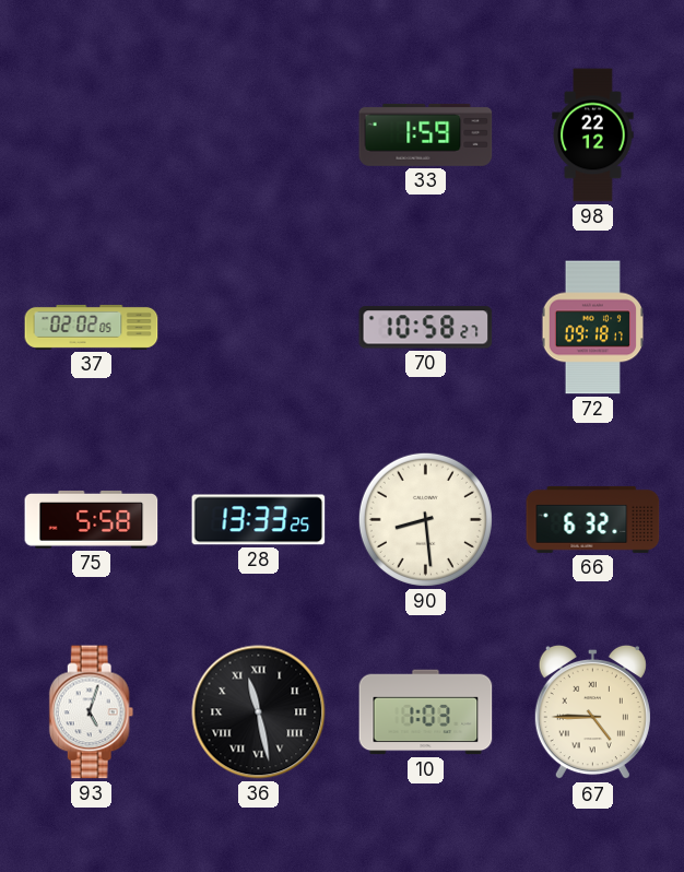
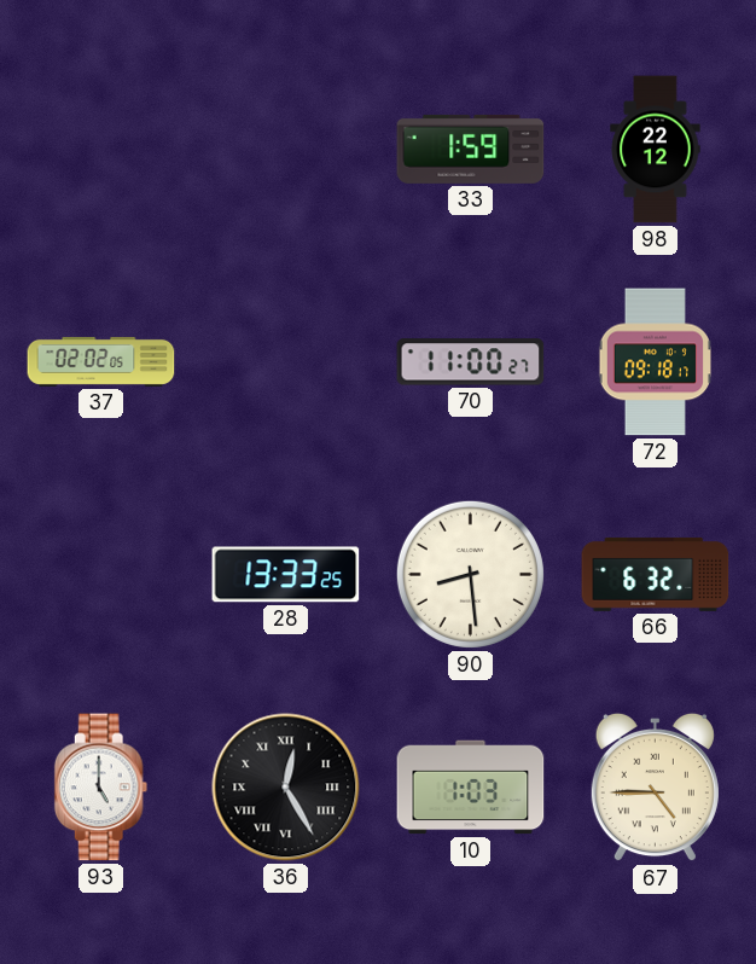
70: 10:58 -> 11:00
75: 5:58 -> none
93: 5:03 -> 5:00
36: 11:28 -> 12:25
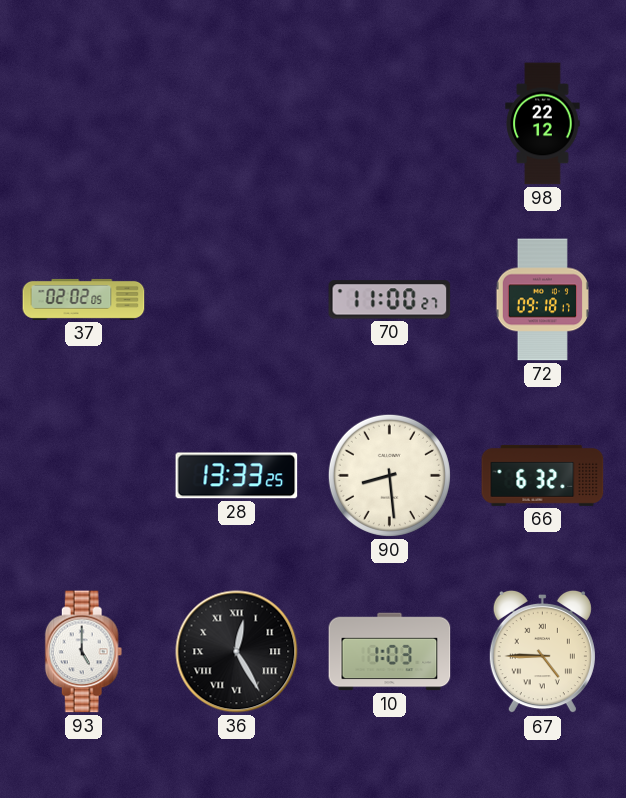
33: 1:59 -> none
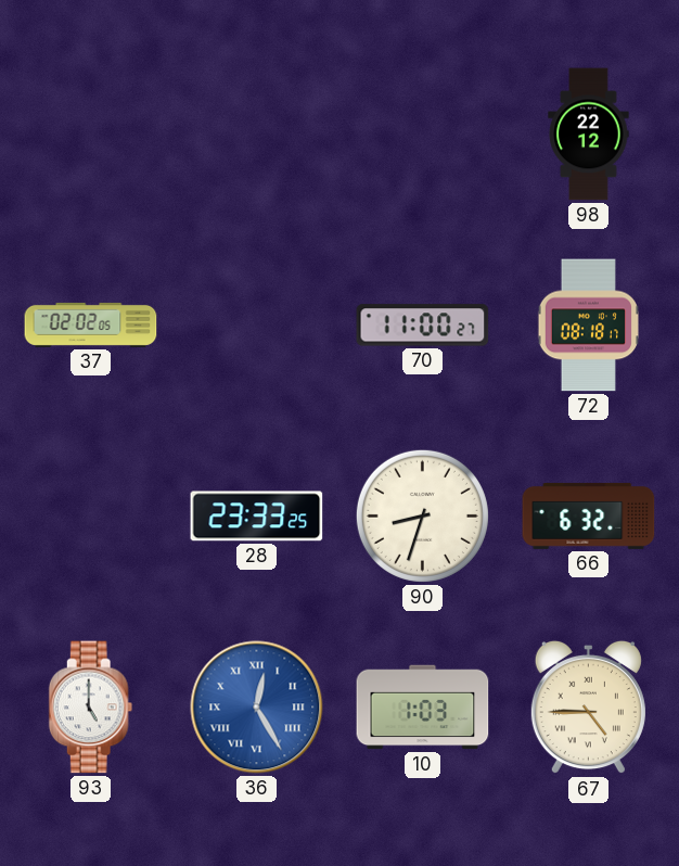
72: 09:18 -> 08:18
28: 13:33 -> 23:33
90: 8:29 -> 8:33
36 dial: black -> blue
